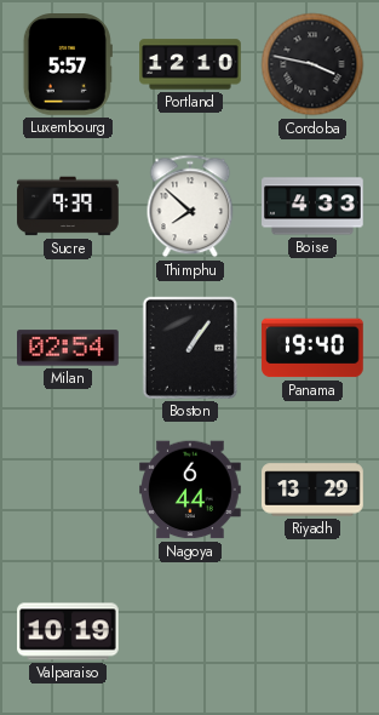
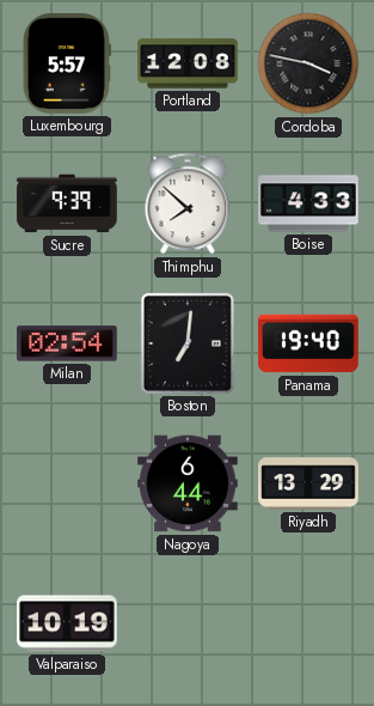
Portland: 12:10 -> 12:08
Boston: 1:06 -> 7:01
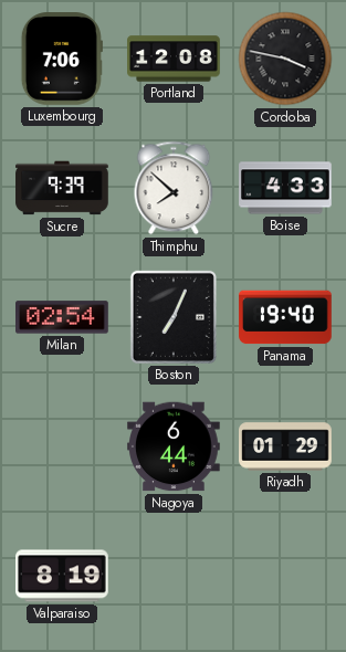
Luxembourg: 5:57 -> 7:06
Boston: 7:01 -> 7:04
Riyadh: 13:29 -> 01:29
Valparaiso: 10:19 -> 8:19
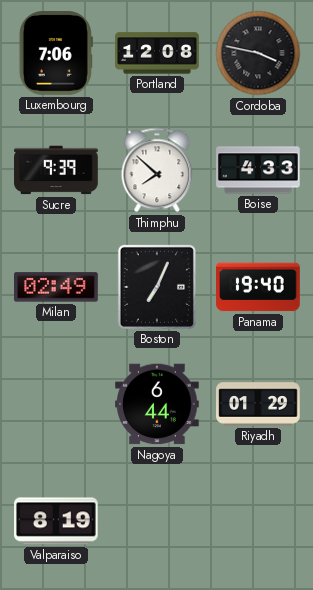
Milan: 02:54 -> 02:49
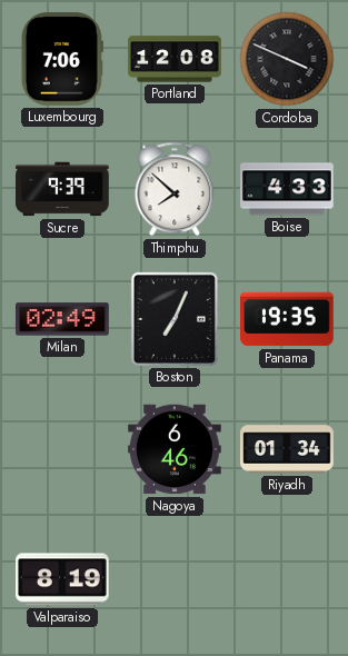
Cordoba: 3:47 -> 3:49
Panama: 19:40 -> 19:35
Nagoya: 6:44 -> 6:46
Riyadh: 01:29 -> 01:34
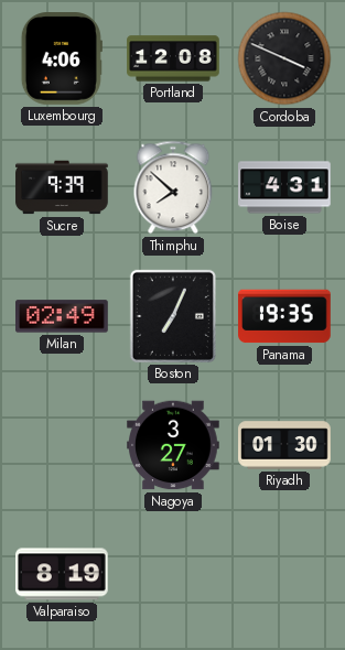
Luxembourg: 7:06 -> 4:06
Boise: 4:33 -> 4:31
Nagoya: 6:46 -> 3:27
Riyadh: 01:34 -> 01:30
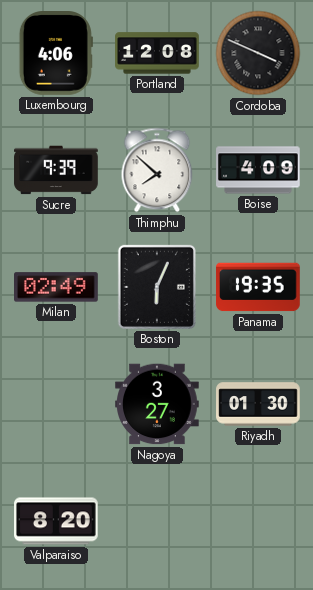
Boise: 4:31 -> 4:09
Boston: 7:04 -> 6:04
Valparaiso: 8:19 -> 8:20
